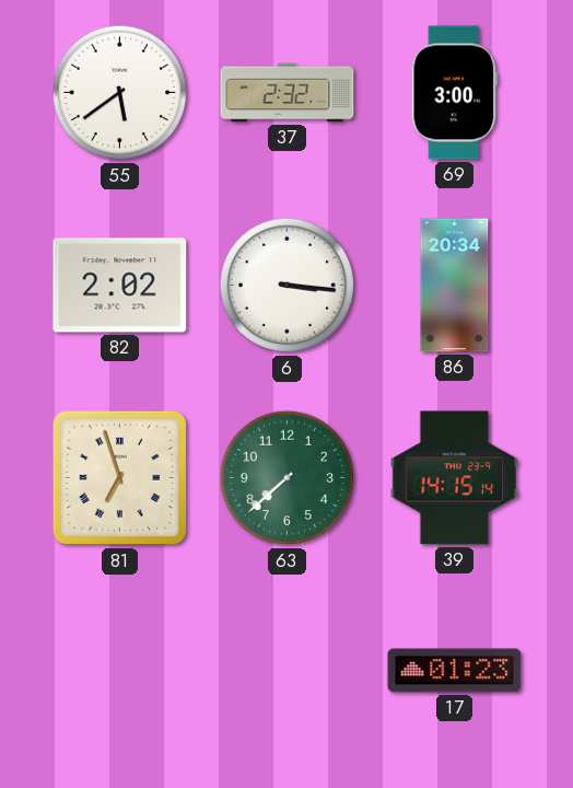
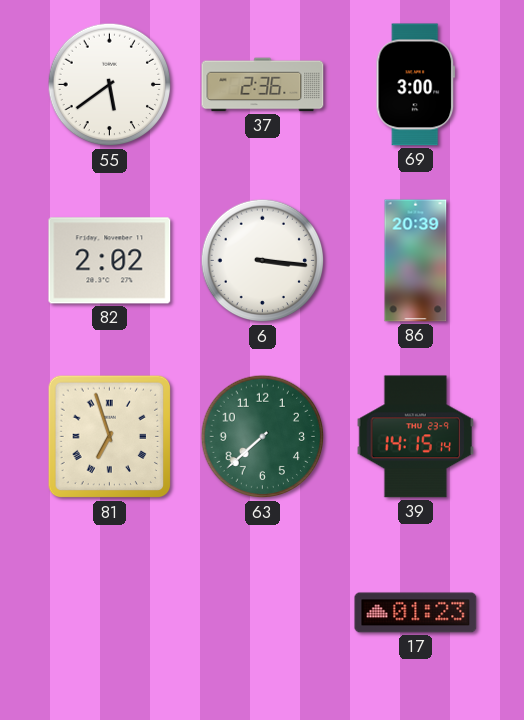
37: 2:32 -> 2:36
86: 20:34 -> 20:39
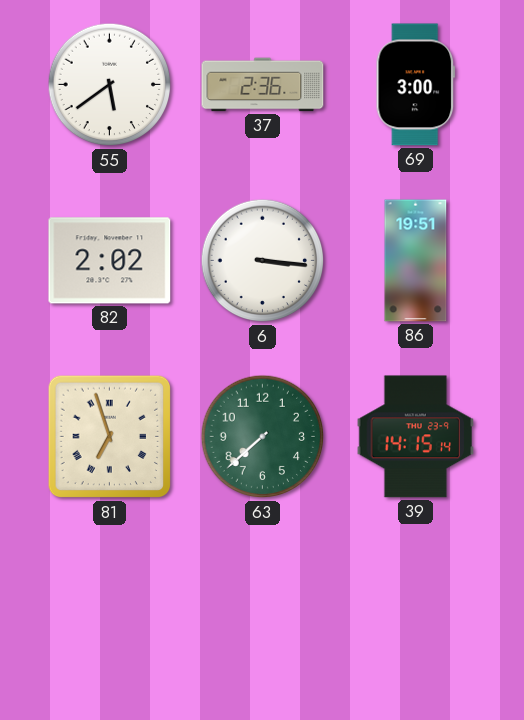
86: 20:39 -> 19:51
17: 01:23 -> none
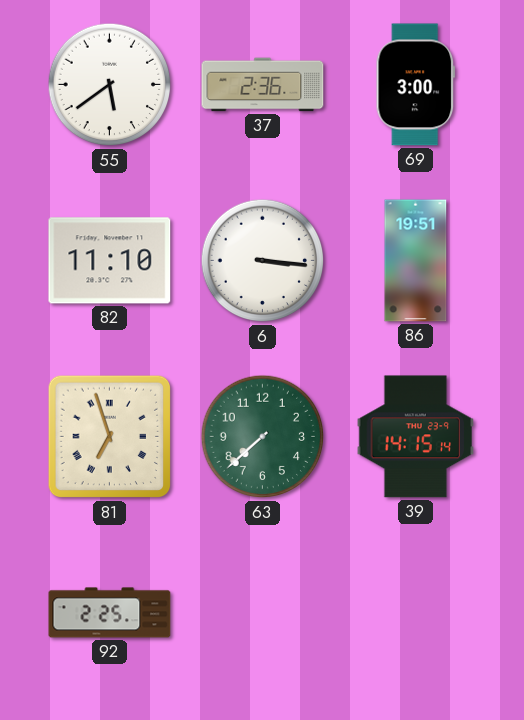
82: 2:02 -> 11:10
92: none -> 2:25
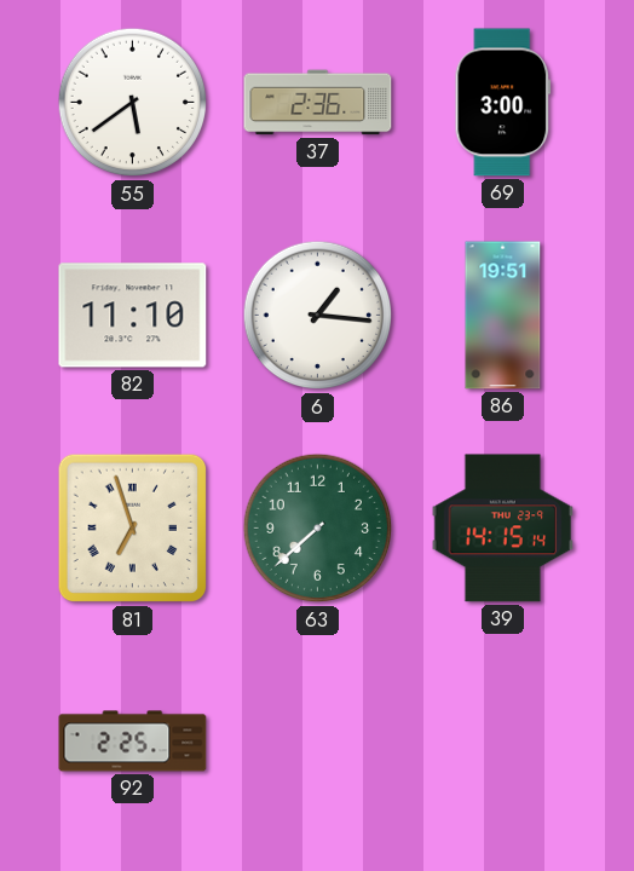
6: 3:16 -> 1:16
